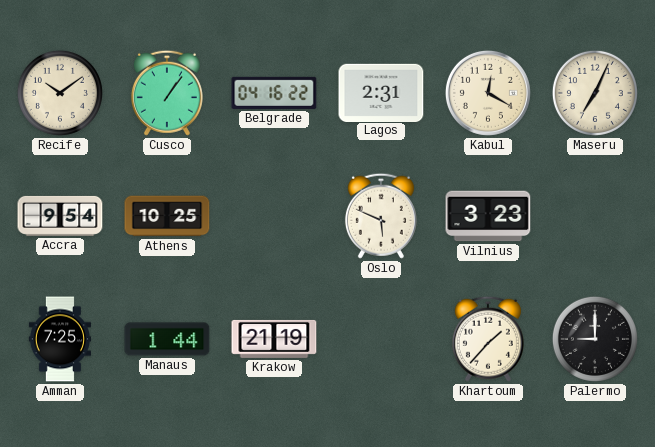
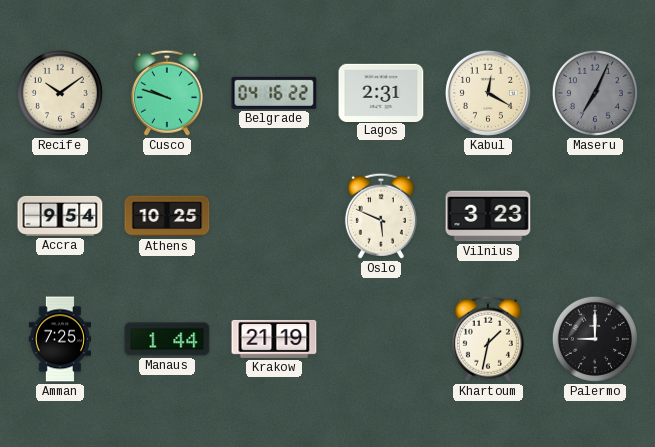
Cusco: 1:06 -> 9:48
Maseru dial: cream -> grey
Khartoum: 1:37 -> 1:32
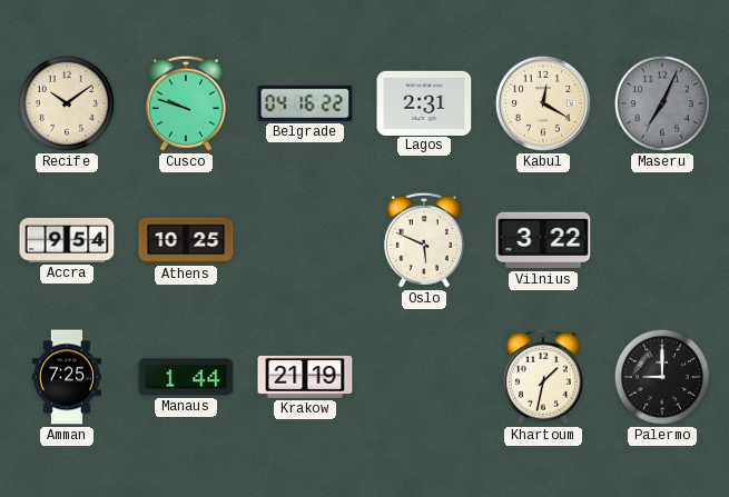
Vilnius: 3:23 -> 3:22
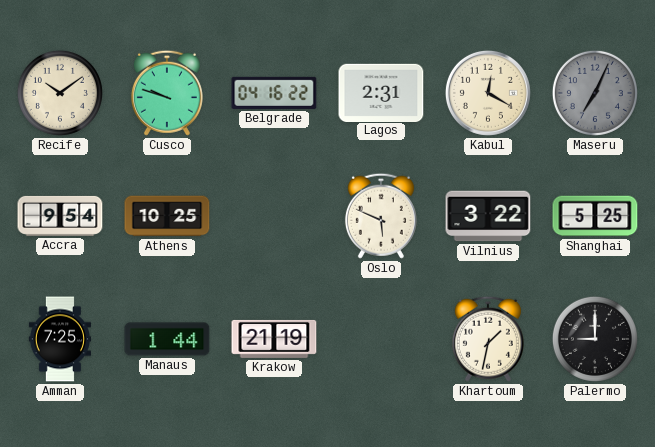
Shanghai: none -> 5:25
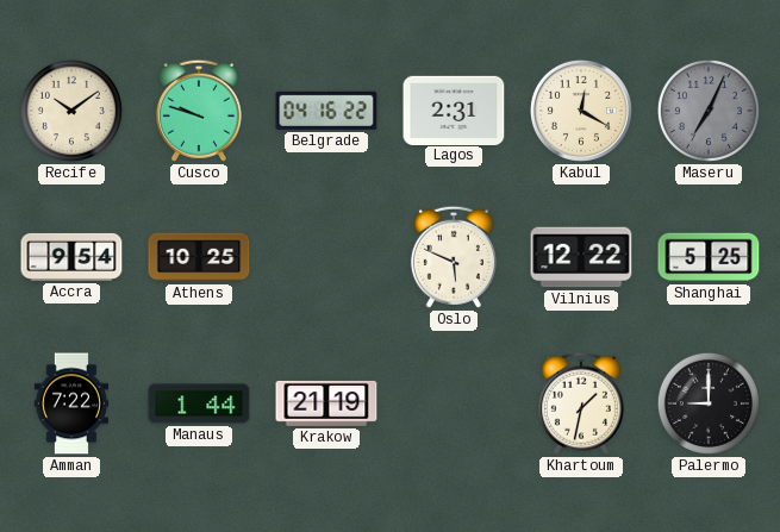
Vilnius: 3:22 -> 12:22
Amman: 7:25 -> 7:22
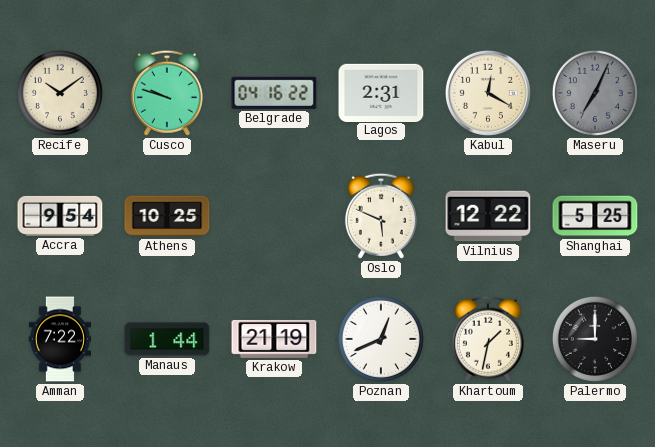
Poznan: none -> 12:41
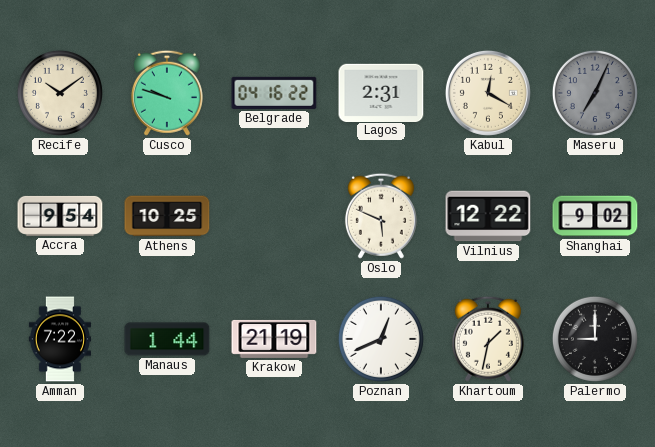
Shanghai: 5:25 -> 9:02
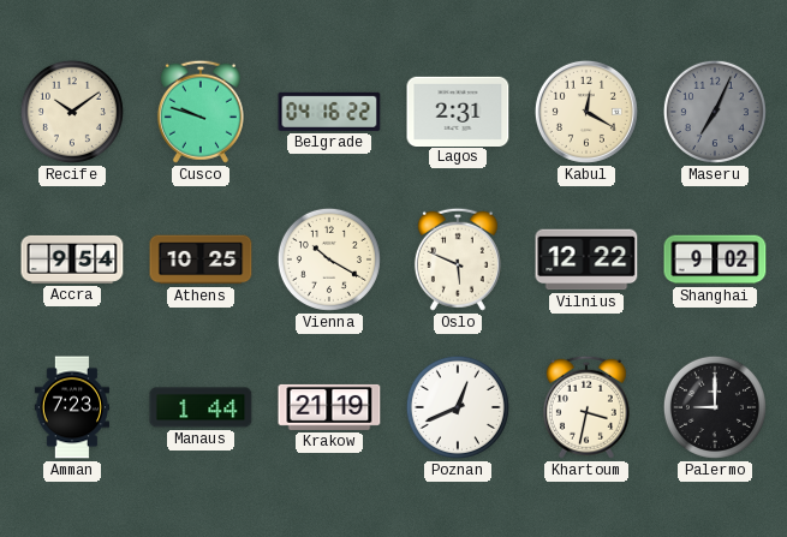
Vienna: none -> 10:20
Amman: 7:22 -> 7:23
Khartoum: 1:32 -> 3:32
